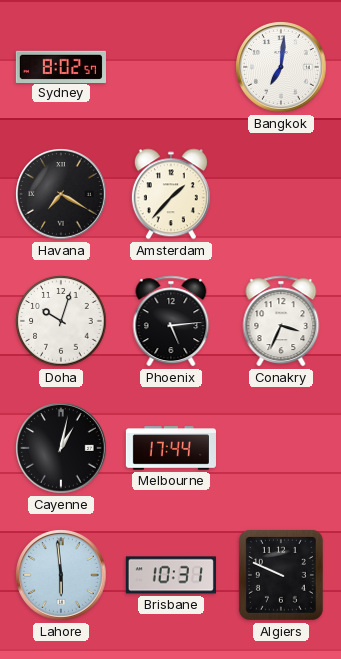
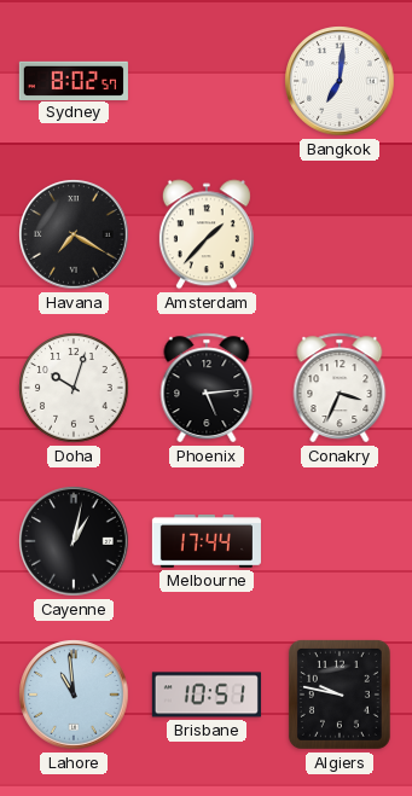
Lahore: 5:59 -> 10:59
Brisbane: 10:31 -> 10:51
Algiers: 9:49 -> 9:47
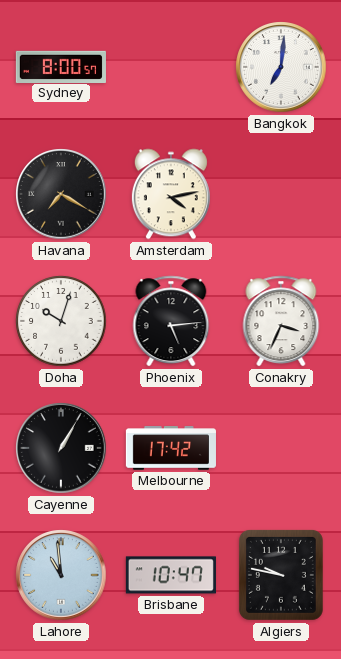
Sydney: 8:02 -> 8:00
Amsterdam: 1:37 -> 4:13
Cayenne: 1:02 -> 1:05
Melbourne: 17:44 -> 17:42
Brisbane: 10:51 -> 10:47
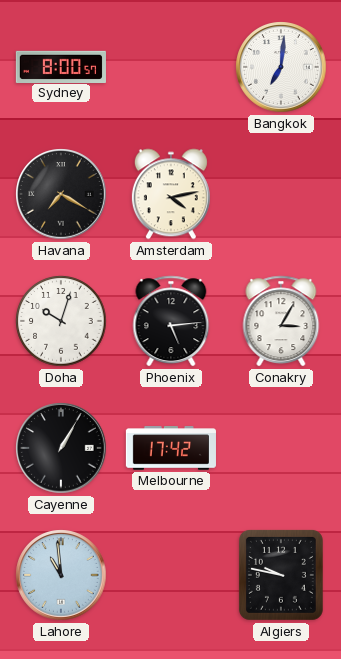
Conakry: 3:34 -> 3:05
Brisbane: 10:47 -> none
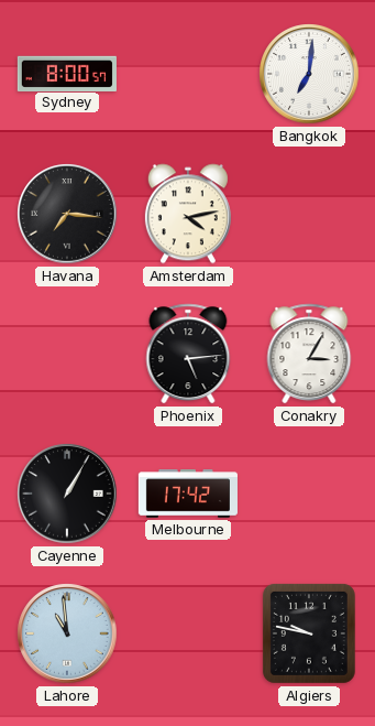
Havana: 7:20 -> 7:16
Doha: 10:03 -> none
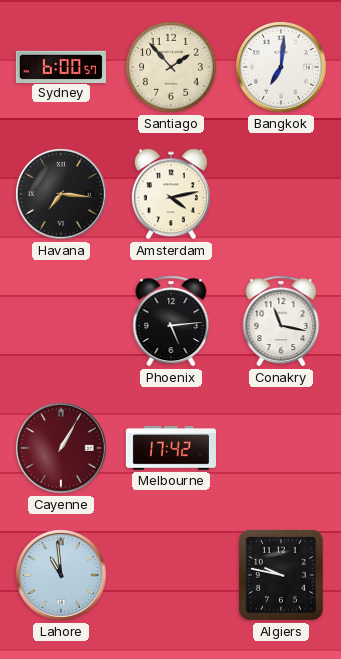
Sydney: 8:00 -> 6:00
Santiago: none -> 1:53
Conakry: 3:05 -> 11:17
Cayenne dial: black -> burgundy
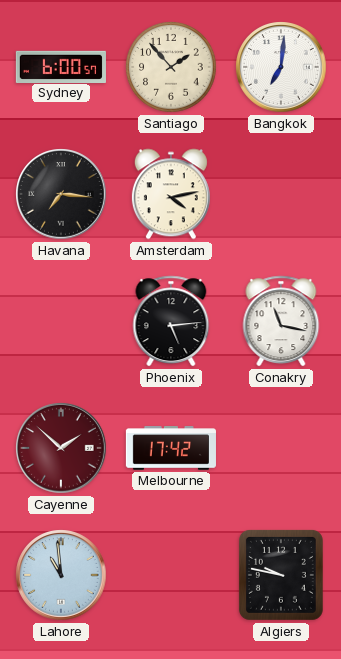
Cayenne: 1:05 -> 1:52
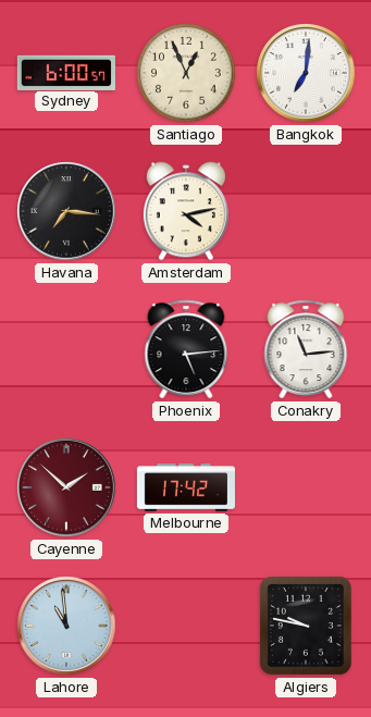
Santiago: 1:53 -> 12:56
Conakry: 11:17 -> 11:14
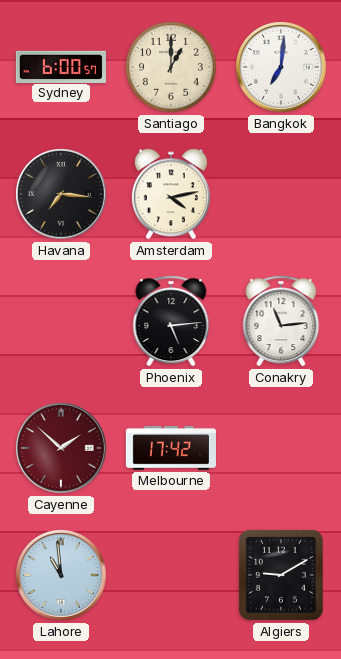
Santiago: 12:56 -> 1:00
Algiers: 9:47 -> 9:10
